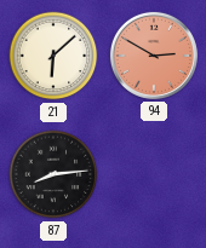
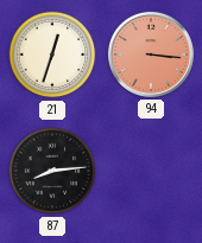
21: 6:08 -> 12:33
94: 2:50 -> 3:16
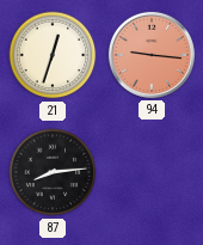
94: 3:16 -> 9:16
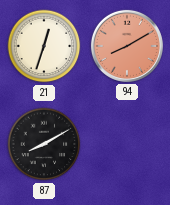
94: 9:16 -> 8:10
87: 8:14 -> 8:10
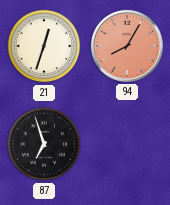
94: 8:10 -> 8:05
87: 8:10 -> 6:57
